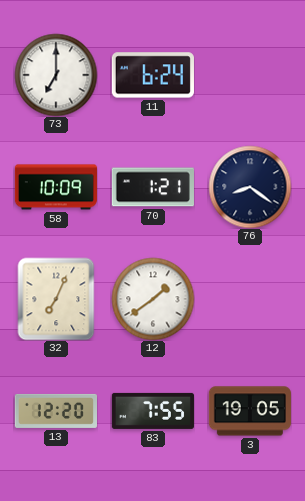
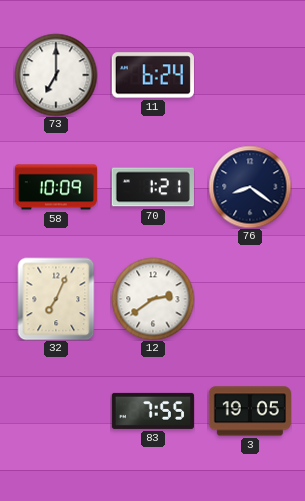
12: 1:39 -> 2:39
13: 12:20 -> none
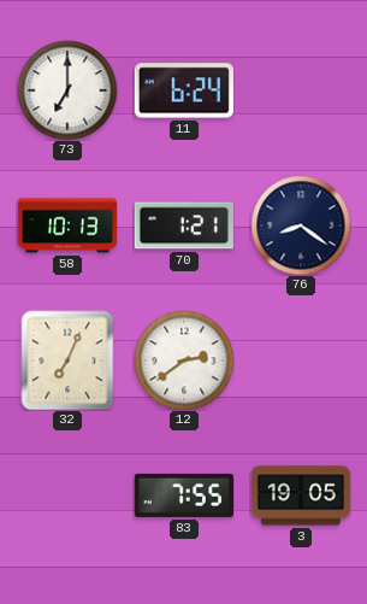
58: 10:09 -> 10:13
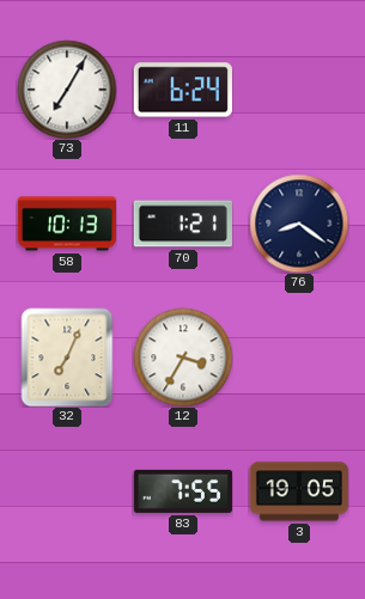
73: 7:00 -> 7:05
12: 2:39 -> 3:35
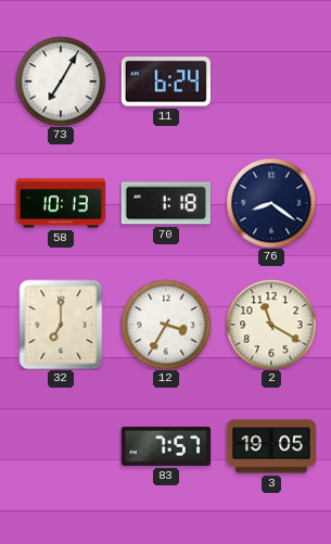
70: 1:21 -> 1:18
32: 7:04 -> 7:00
2: none -> 11:20
83: 7:55 -> 7:57
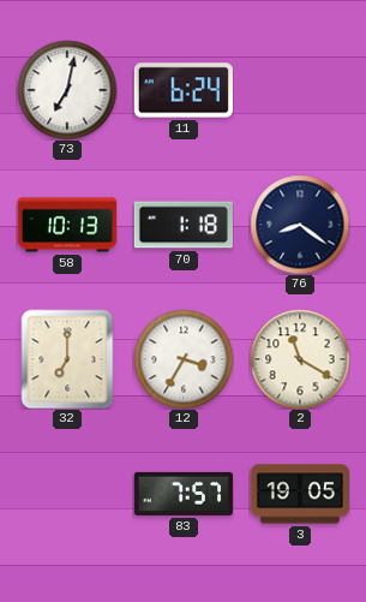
73: 7:05 -> 7:02
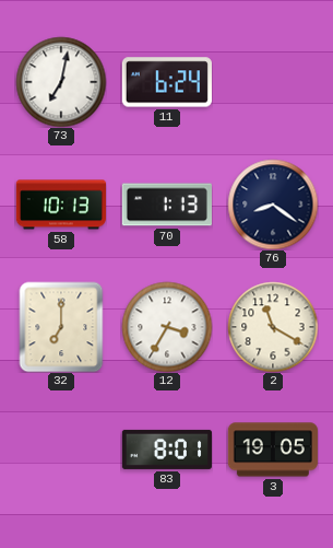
70: 1:18 -> 1:13
83: 7:57 -> 8:01
